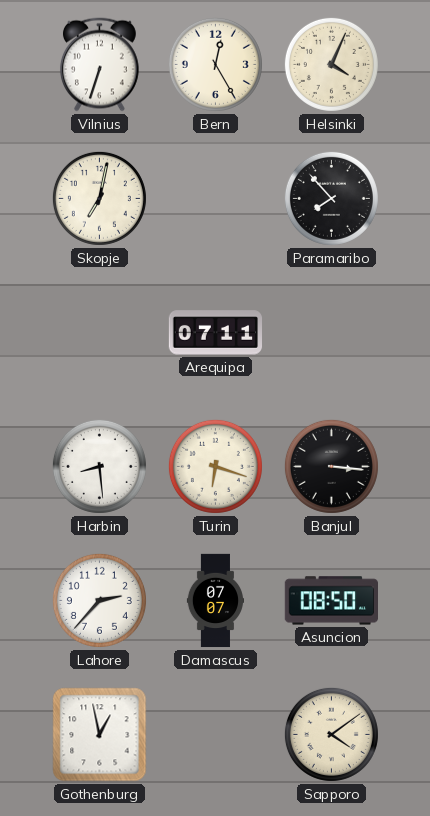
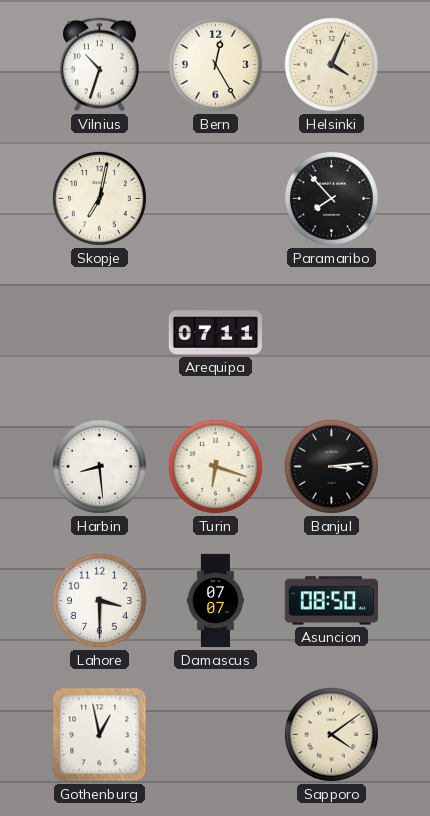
Vilnius: 6:33 -> 10:33
Banjul: 3:16 -> 3:14
Lahore: 2:37 -> 3:30
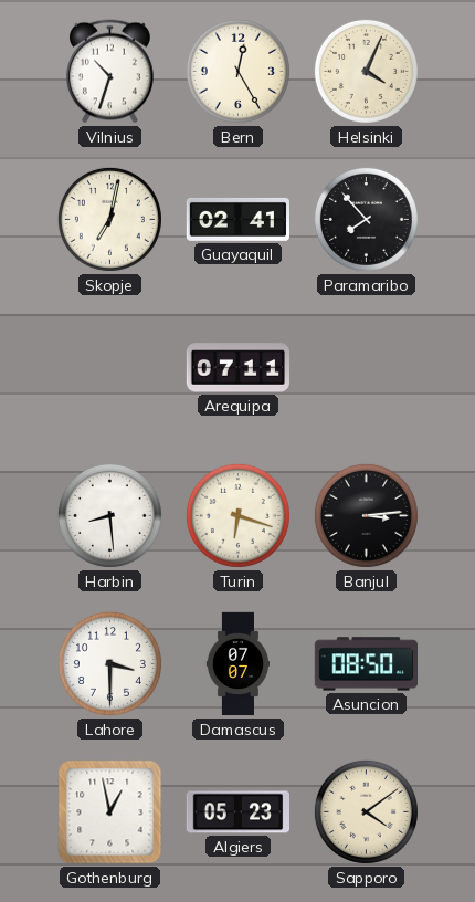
Guayaquil: none -> 02:41
Algiers: none -> 05:23
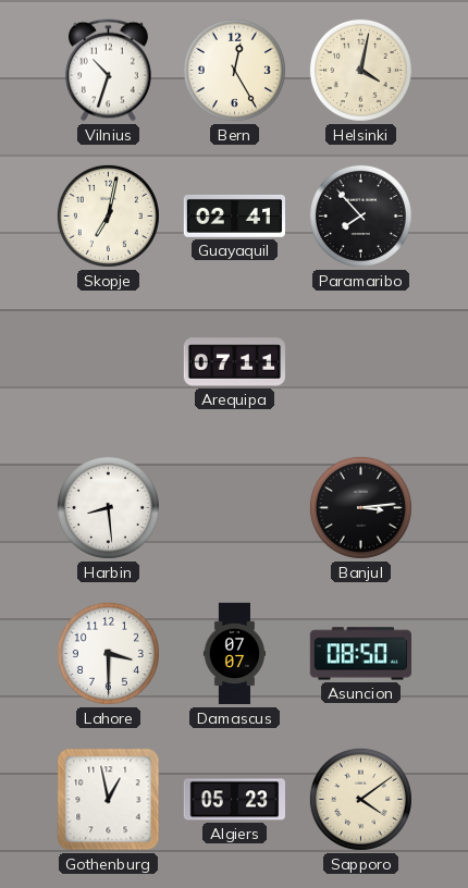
Helsinki: 4:04 -> 4:02
Turin: 6:18 -> none
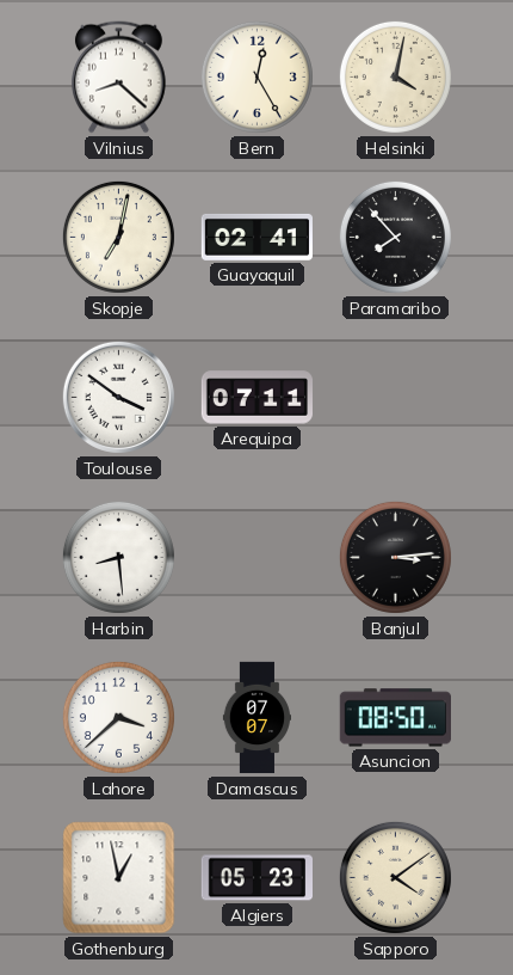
Vilnius: 10:33 -> 8:22
Toulouse: none -> 3:51
Lahore: 3:30 -> 3:38
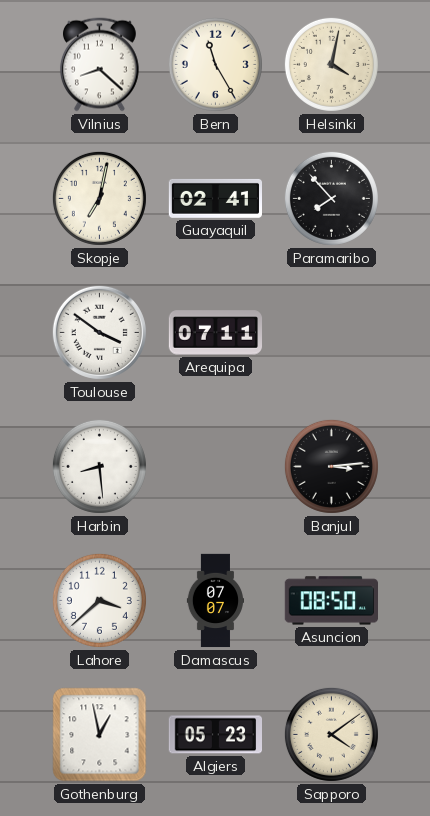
Bern: 12:25 -> 11:25
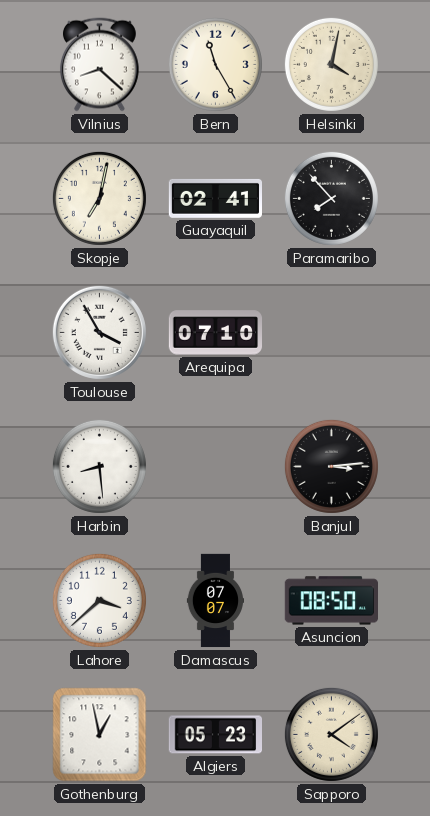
Toulouse: 3:51 -> 3:55
Arequipa: 07:11 -> 07:10
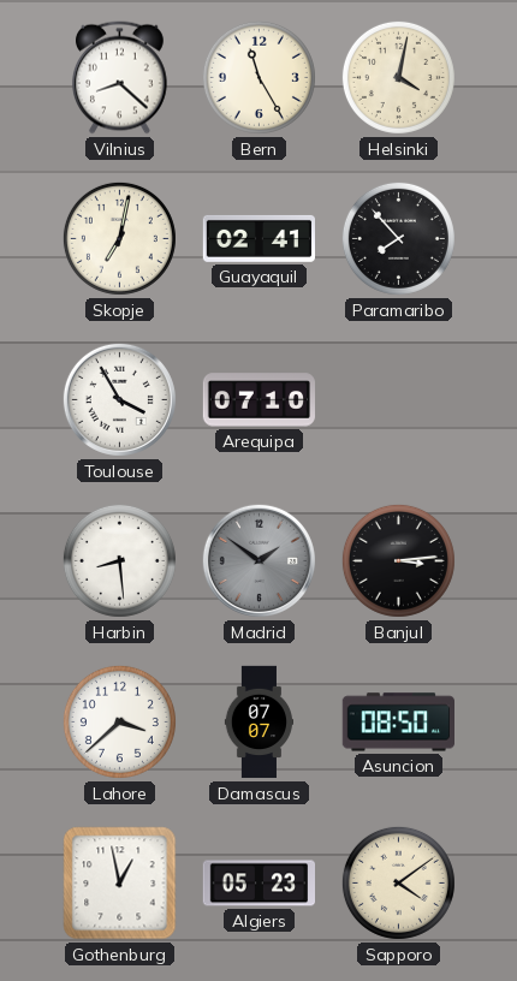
Madrid: none -> 1:51
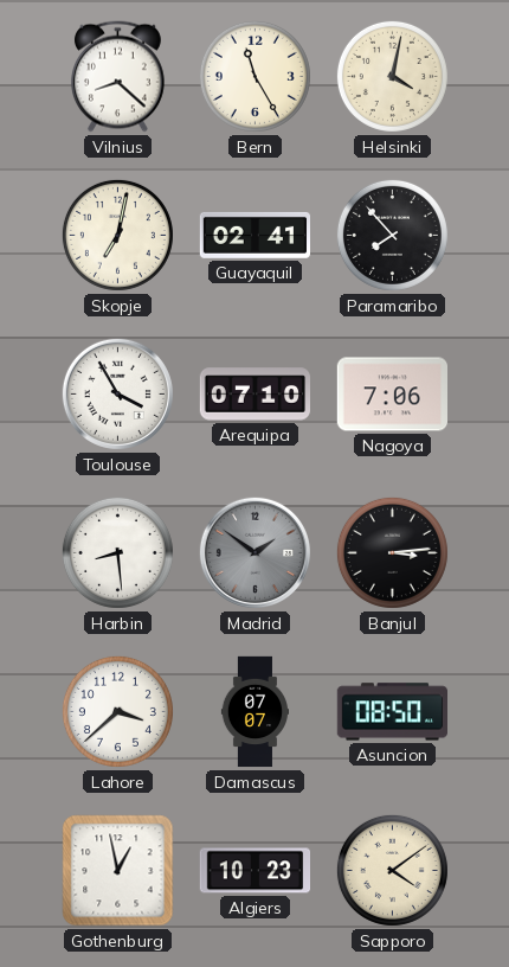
Nagoya: none -> 7:06
Algiers: 05:23 -> 10:23
